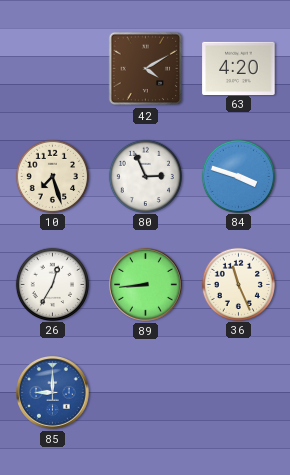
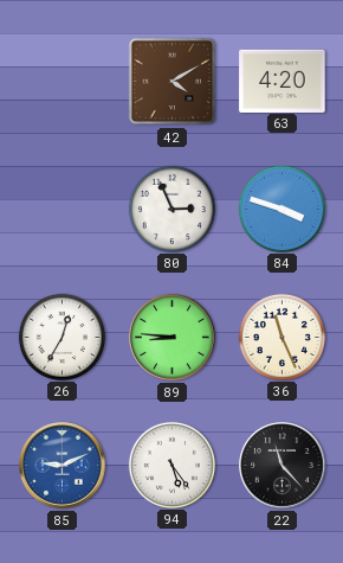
10: 7:27 -> none
89: 8:44 -> 8:46
85: 9:00 -> 9:11
94: none -> 5:24
22: none -> 11:23
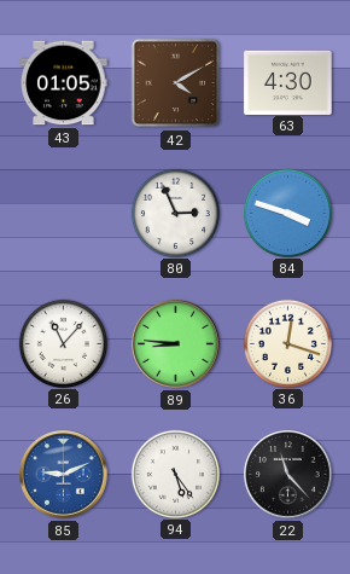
43: none -> 01:05
63: 4:20 -> 4:30
26: 12:35 -> 11:07
36: 11:26 -> 12:18
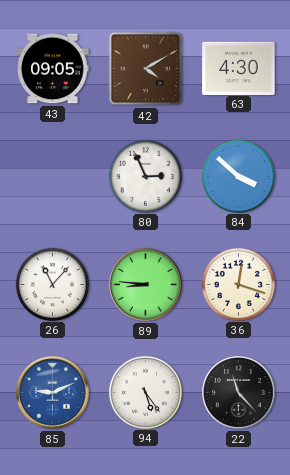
43: 01:05 -> 09:05
84: 3:48 -> 3:52
